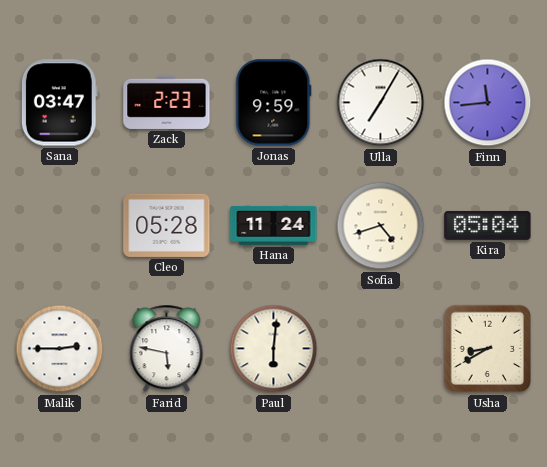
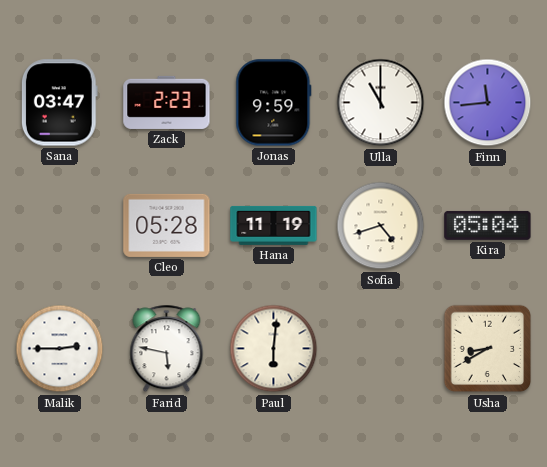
Ulla: 7:05 -> 11:00
Hana: 11:24 -> 11:19
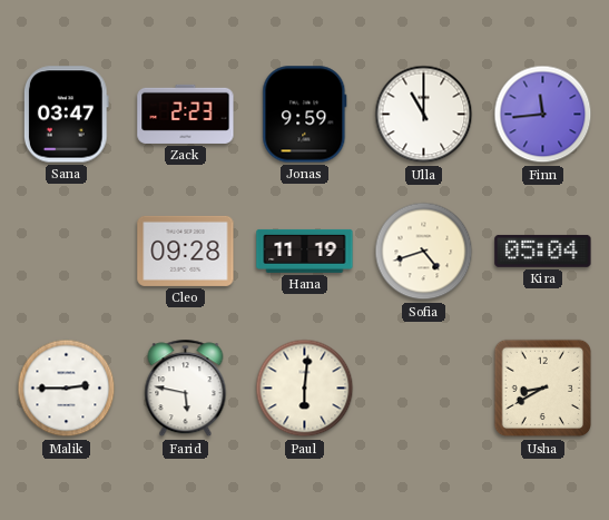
Cleo: 05:28 -> 09:28
